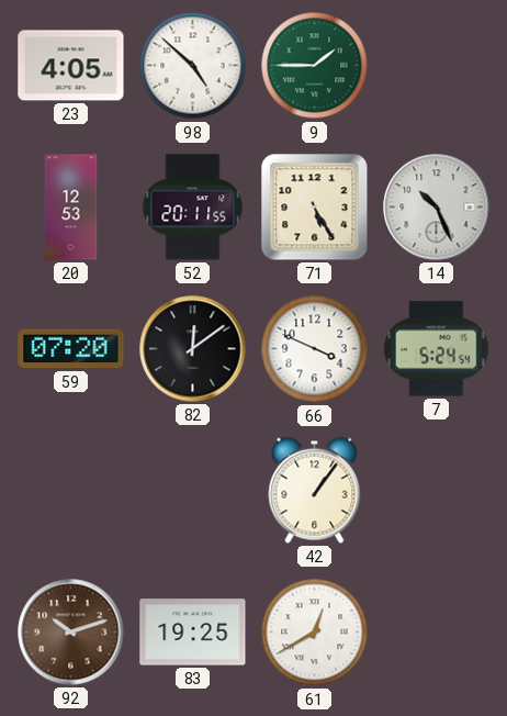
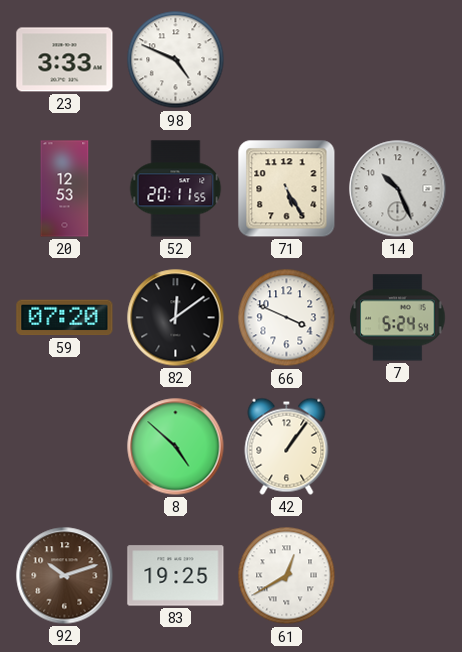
23: 4:05 -> 3:33
98: 4:52 -> 4:49
9: 1:45 -> none
8: none -> 4:52
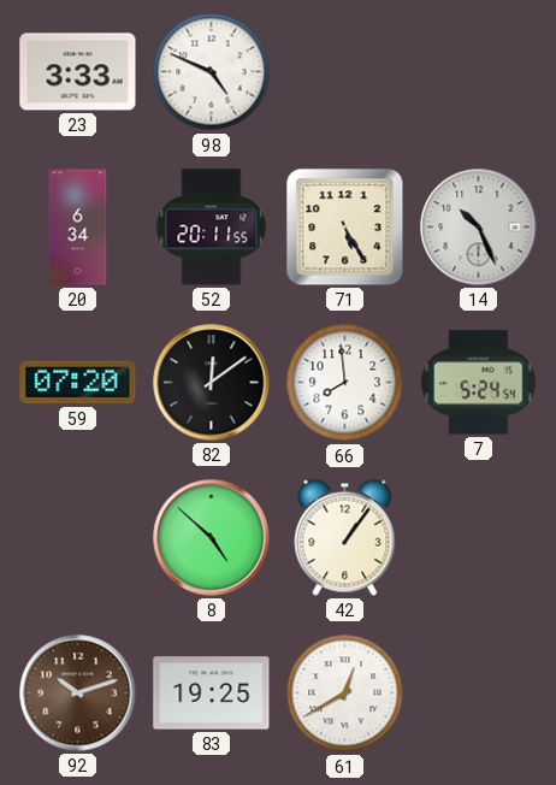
20: 12:53 -> 6:34
66: 3:49 -> 7:59
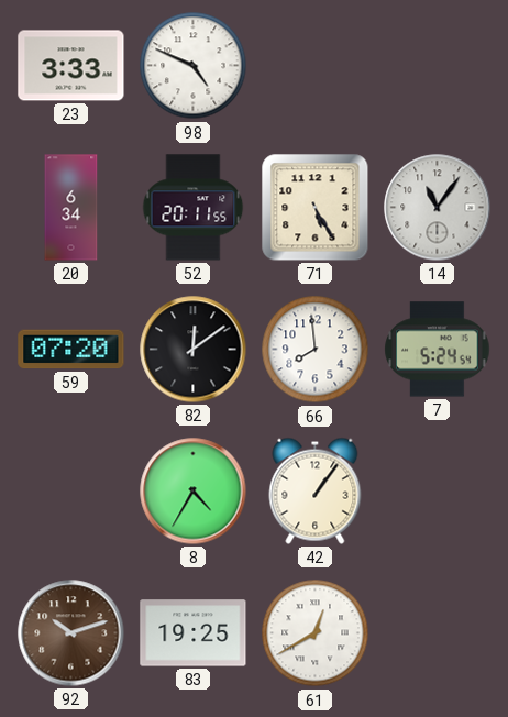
14: 10:26 -> 11:06
8: 4:52 -> 4:35
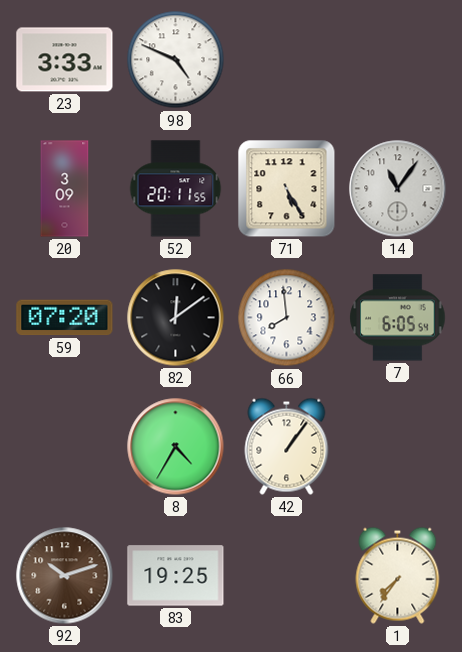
20: 6:34 -> 3:09
7: 5:24 -> 6:05
61: 12:40 -> none
1: none -> 7:36
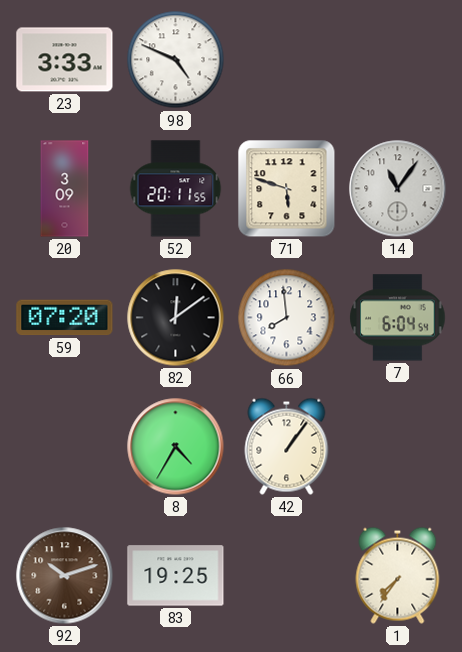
71: 5:25 -> 5:48
7: 6:05 -> 6:04
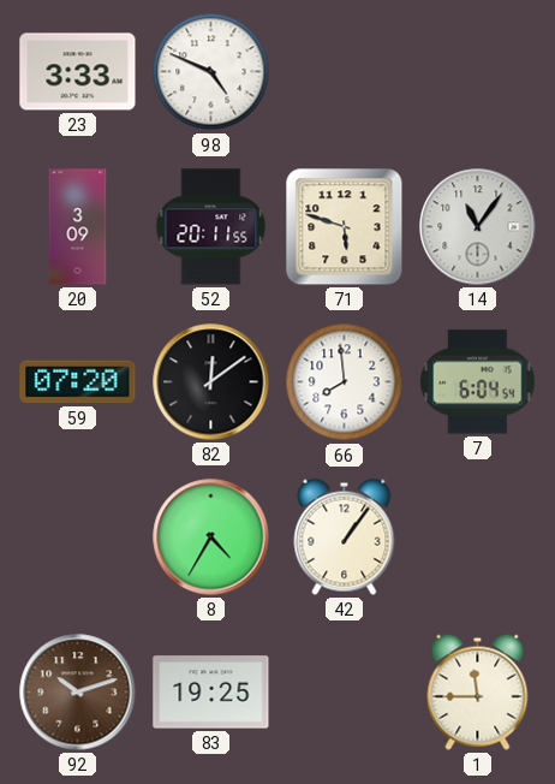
1: 7:36 -> 11:45
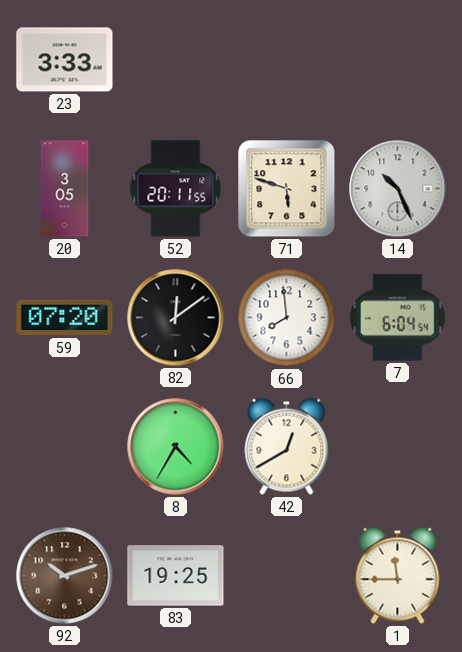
98: 4:49 -> none
20: 3:09 -> 3:05
14: 11:06 -> 10:26
42: 1:06 -> 12:40
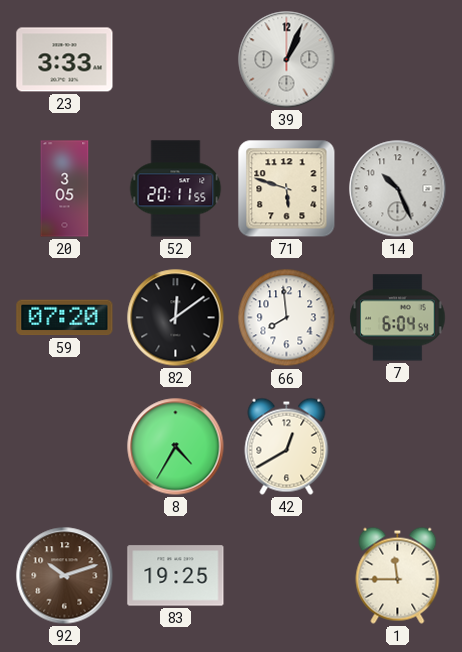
39: none -> 1:04
